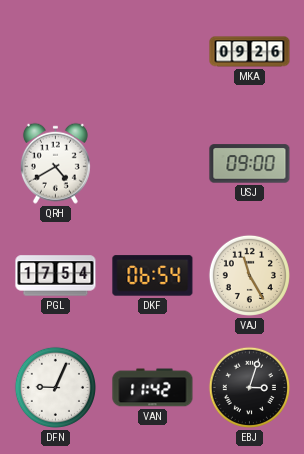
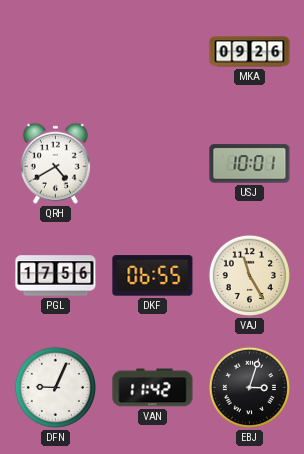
USJ: 09:00 -> 10:01
PGL: 17:54 -> 17:56
DKF: 06:54 -> 06:55
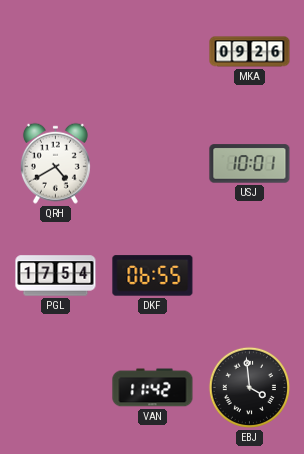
PGL: 17:56 -> 17:54
VAJ: 11:25 -> none
DFN: 9:04 -> none
EBJ: 3:03 -> 3:59
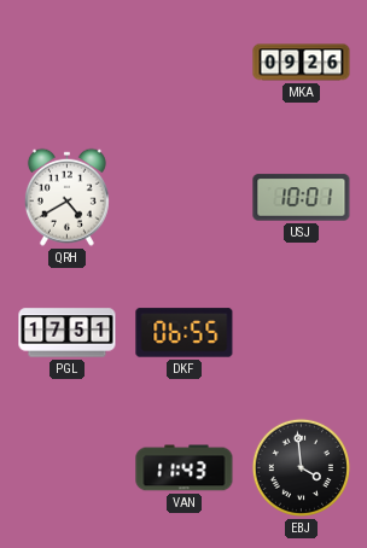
PGL: 17:54 -> 17:51
VAN: 11:42 -> 11:43
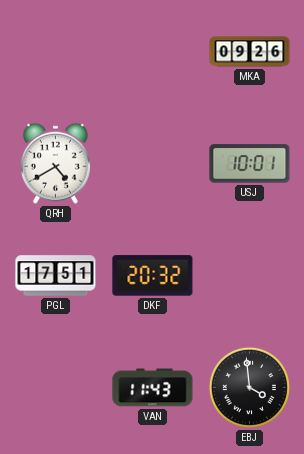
DKF: 06:55 -> 20:32
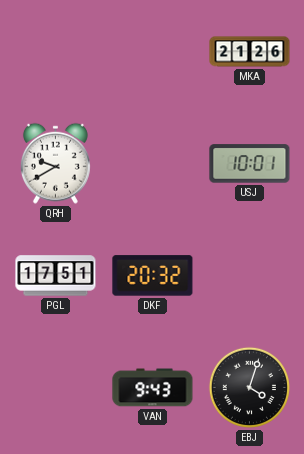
MKA: 09:26 -> 21:26
QRH: 4:40 -> 9:40
VAN: 11:43 -> 9:43
EBJ: 3:59 -> 4:03
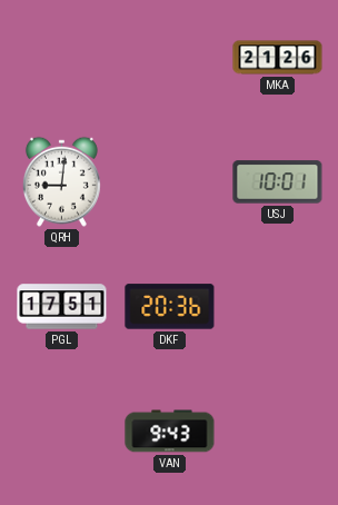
QRH: 9:40 -> 9:01
DKF: 20:32 -> 20:36
EBJ: 4:03 -> none
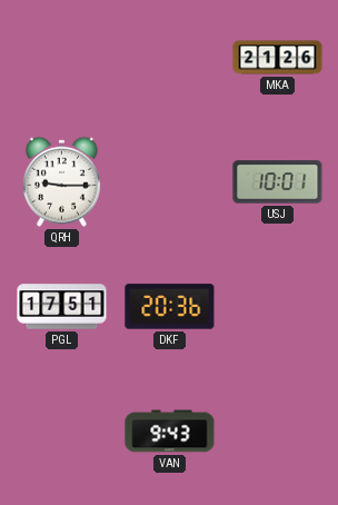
QRH: 9:01 -> 9:15
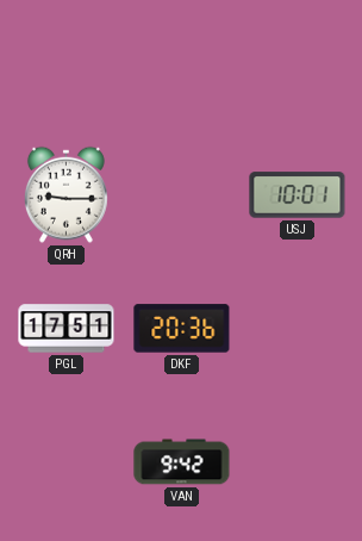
MKA: 21:26 -> none
VAN: 9:43 -> 9:42
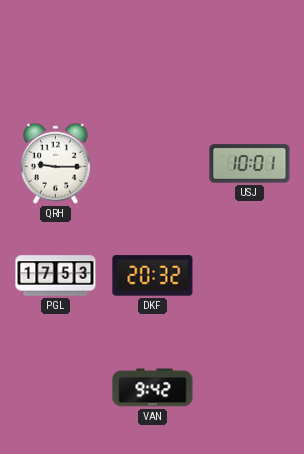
PGL: 17:51 -> 17:53
DKF: 20:36 -> 20:32
